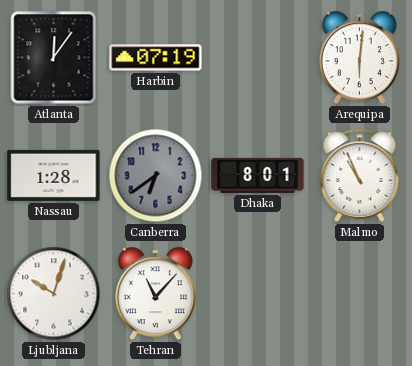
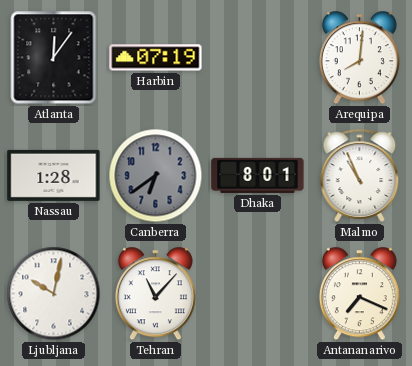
Arequipa: 6:01 -> 8:01
Ljubljana: 10:03 -> 10:02
Antananarivo: none -> 7:19
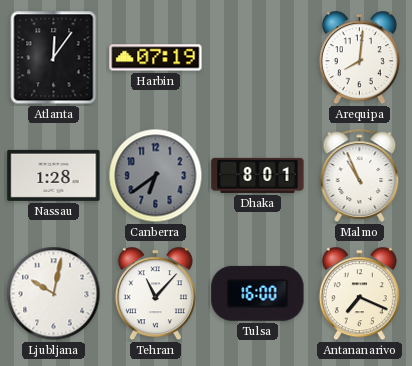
Tulsa: none -> 16:00
